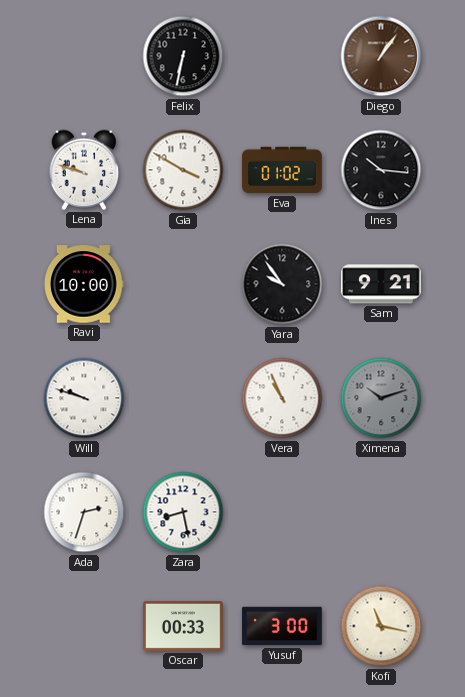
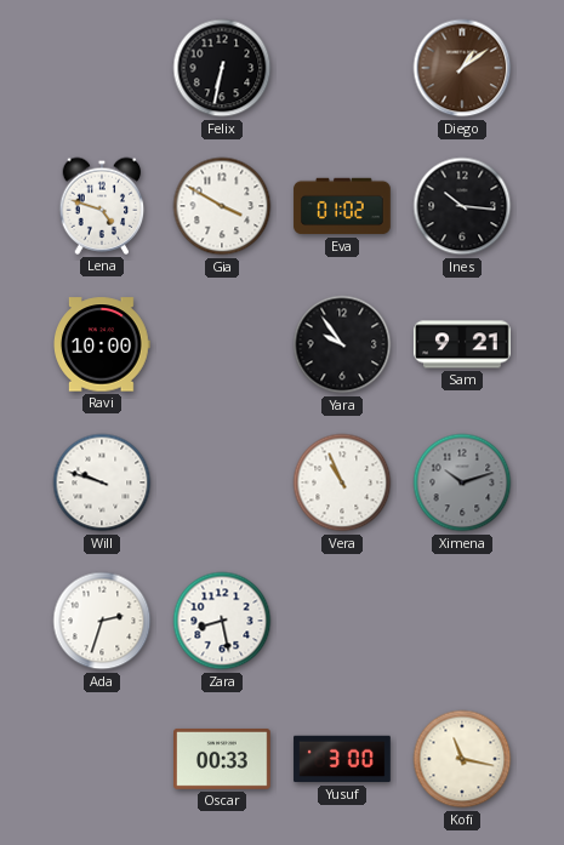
Diego: 1:06 -> 1:09
Lena: 9:48 -> 4:48
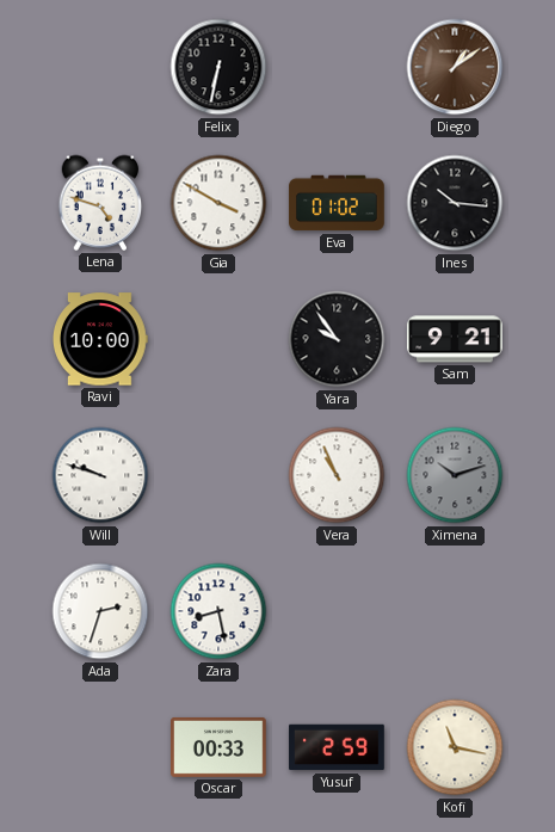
Yusuf: 3:00 -> 2:59
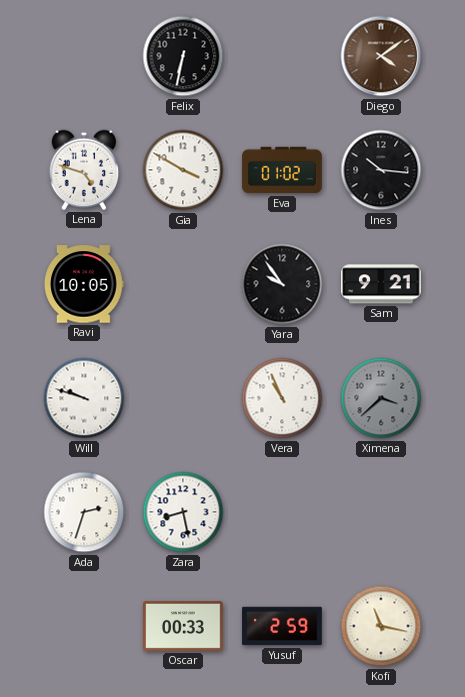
Diego: 1:09 -> 4:09
Ravi: 10:00 -> 10:05
Ximena: 10:12 -> 3:38
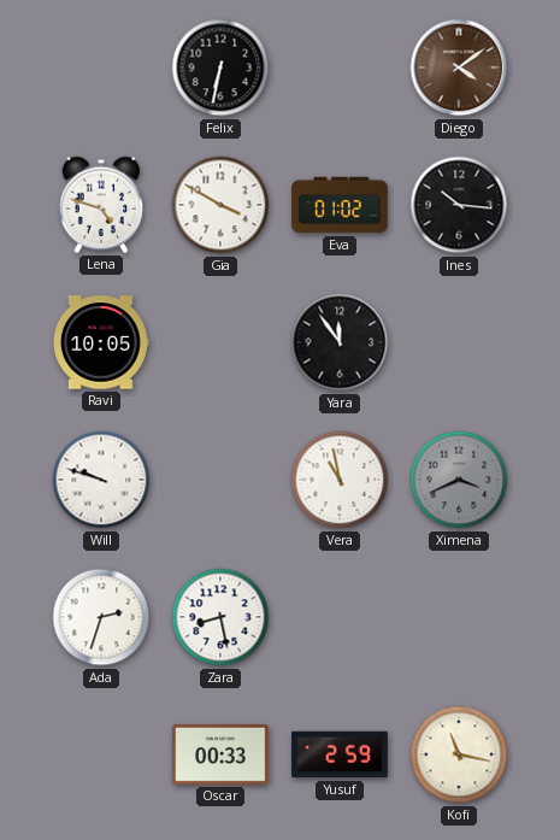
Yara: 9:54 -> 11:54
Sam: 9:21 -> none
Vera: 10:56 -> 10:58
Ximena: 3:38 -> 3:41
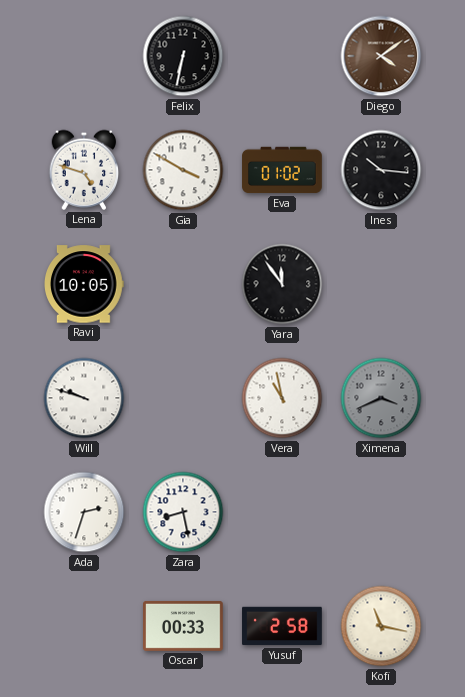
Yusuf: 2:59 -> 2:58
